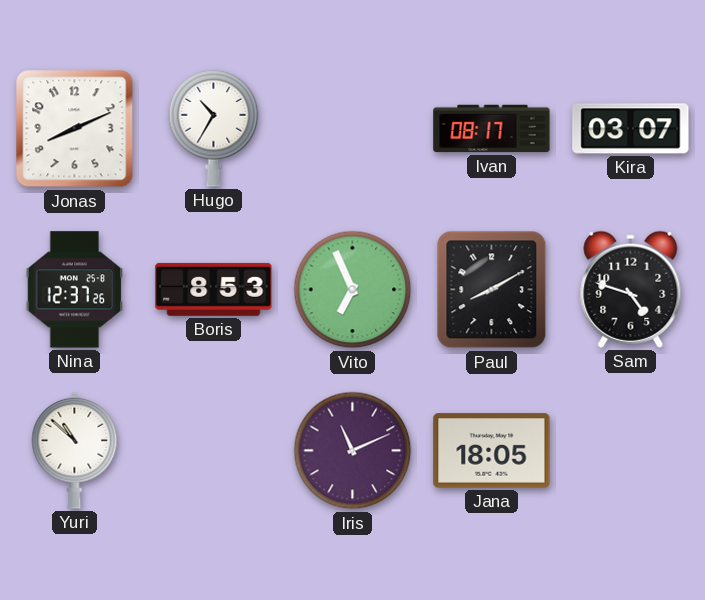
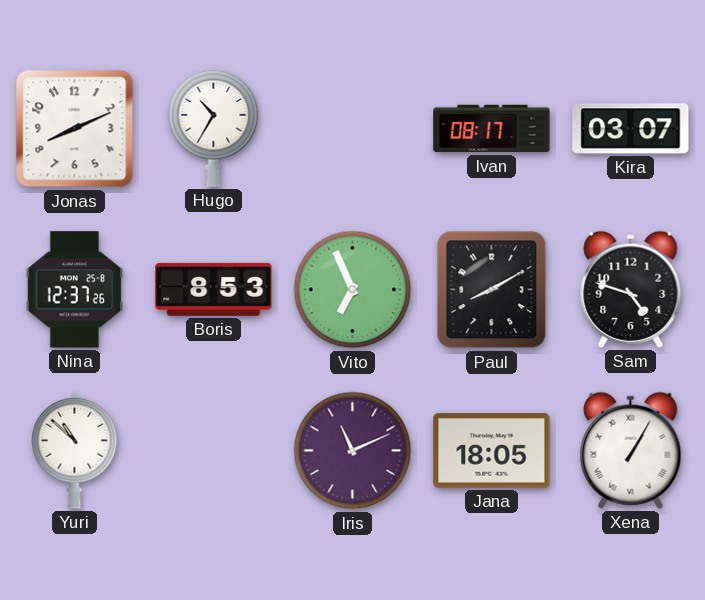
Xena: none -> 1:05
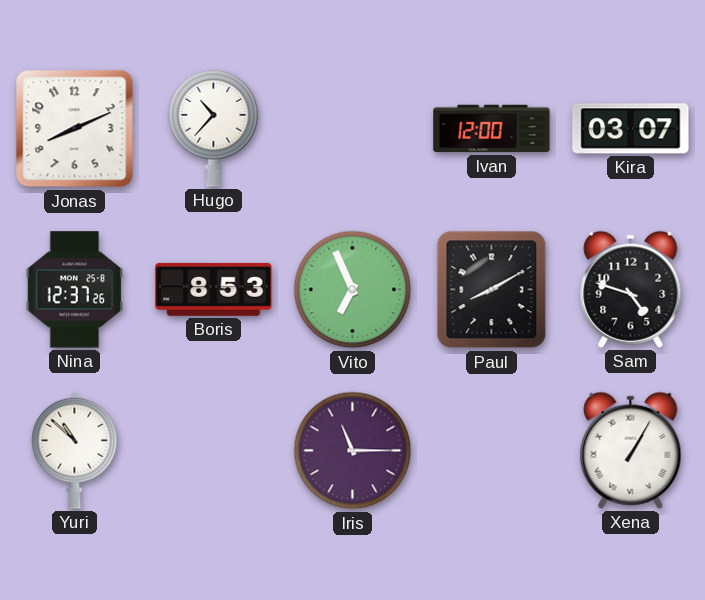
Hugo: 10:35 -> 10:37
Ivan: 08:17 -> 12:00
Iris: 11:11 -> 11:15
Jana: 18:05 -> none
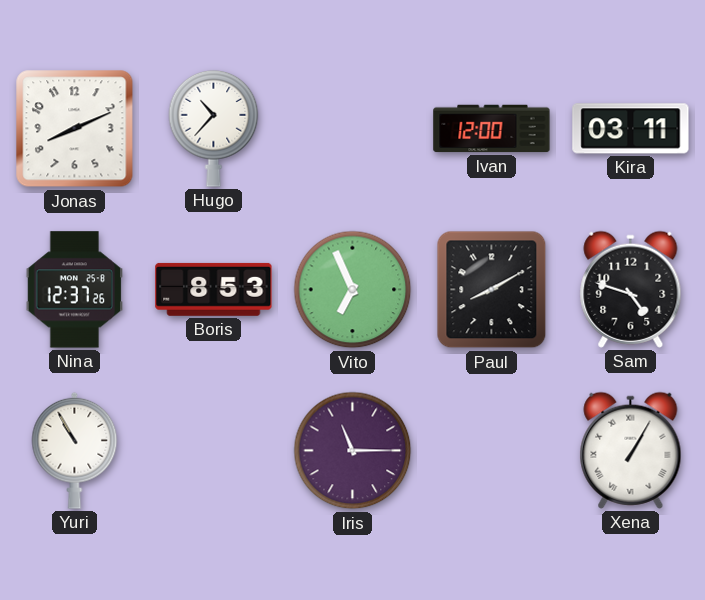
Kira: 03:07 -> 03:11
Yuri: 10:52 -> 10:55
